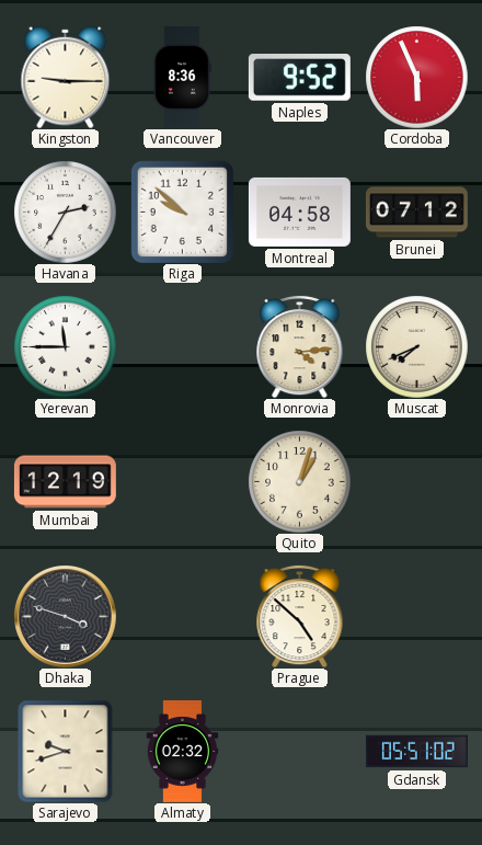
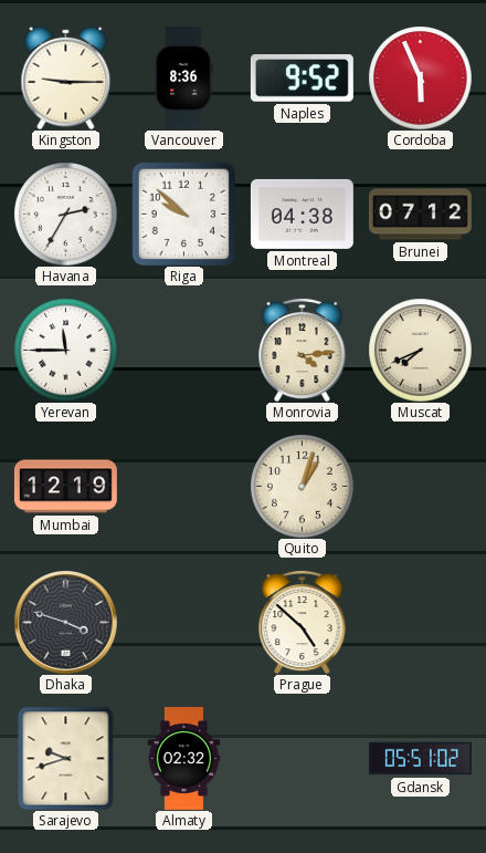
Montreal: 04:58 -> 04:38
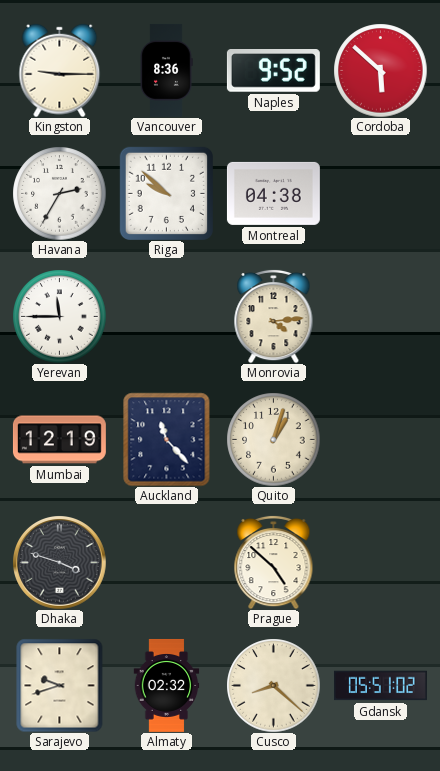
Cordoba: 5:56 -> 5:52
Brunei: 07:12 -> none
Muscat: 7:41 -> none
Auckland: none -> 11:23
Cusco: none -> 8:22
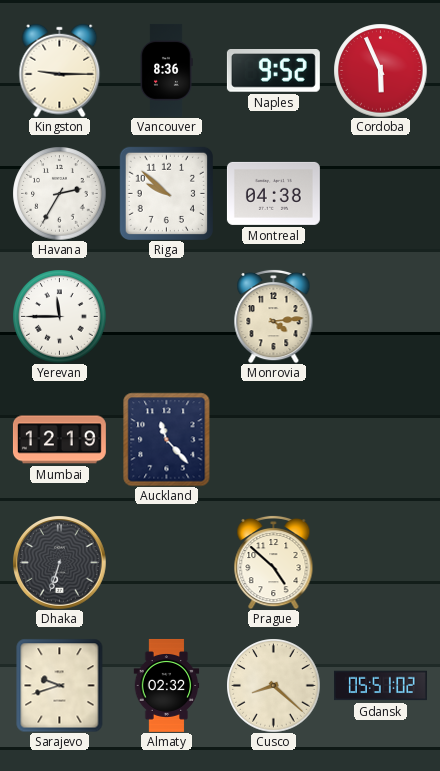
Cordoba: 5:52 -> 5:56
Quito: 1:03 -> none
Dhaka: 3:48 -> 6:33
